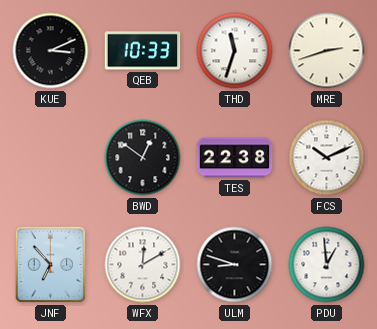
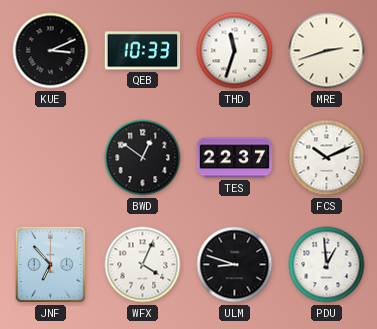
TES: 22:38 -> 22:37
WFX: 12:10 -> 4:04
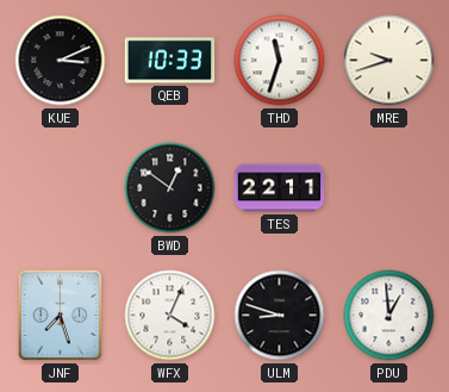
MRE: 2:42 -> 9:42
TES: 22:37 -> 22:11
FCS: 10:11 -> none
JNF: 6:53 -> 7:27
